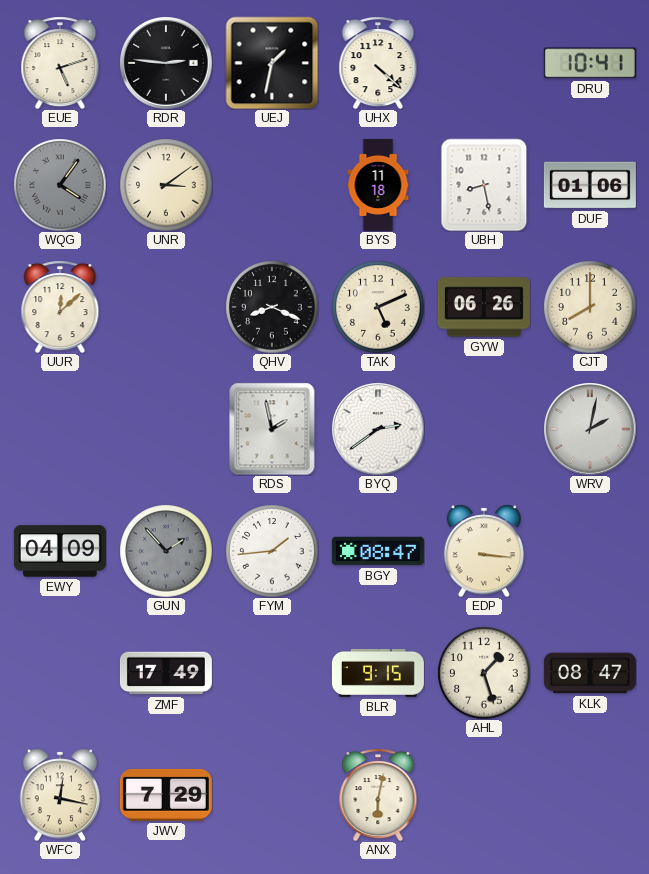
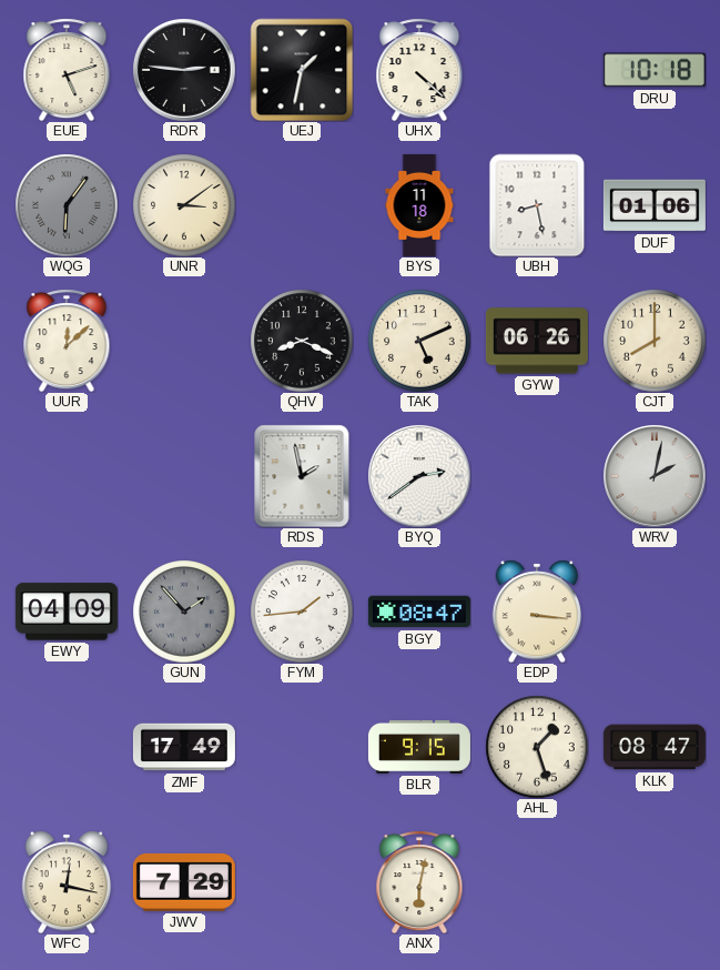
DRU: 10:41 -> 10:18
WQG: 4:06 -> 6:06
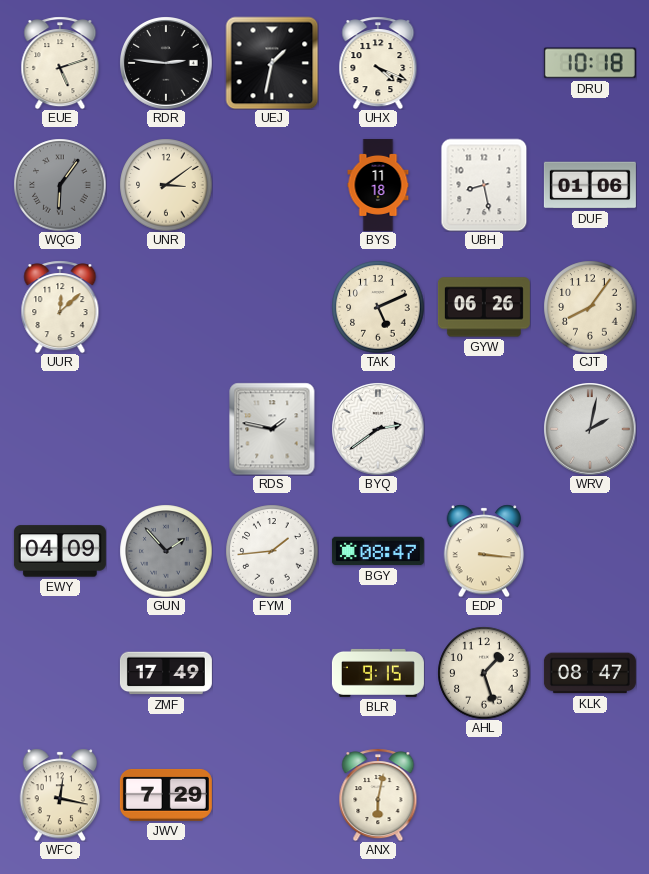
UHX: 4:22 -> 4:19
QHV: 8:19 -> none
CJT: 8:00 -> 8:06
RDS: 1:58 -> 1:47
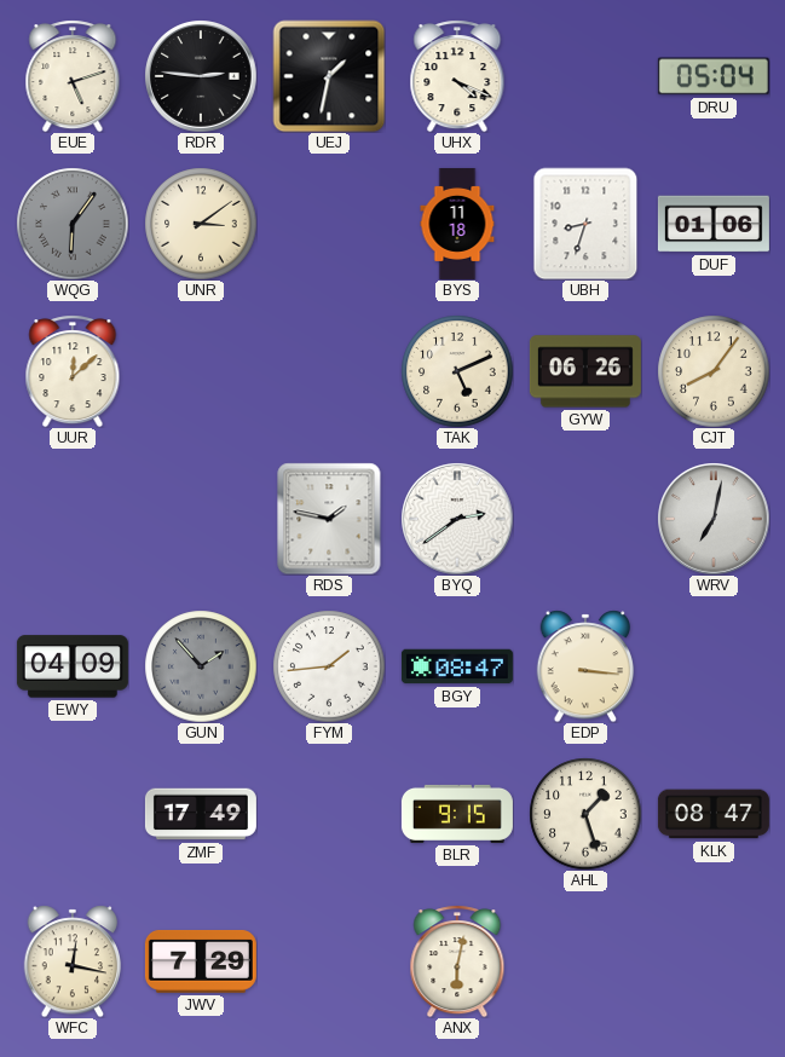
DRU: 10:18 -> 05:04
UBH: 8:28 -> 8:33
WRV: 2:02 -> 7:02
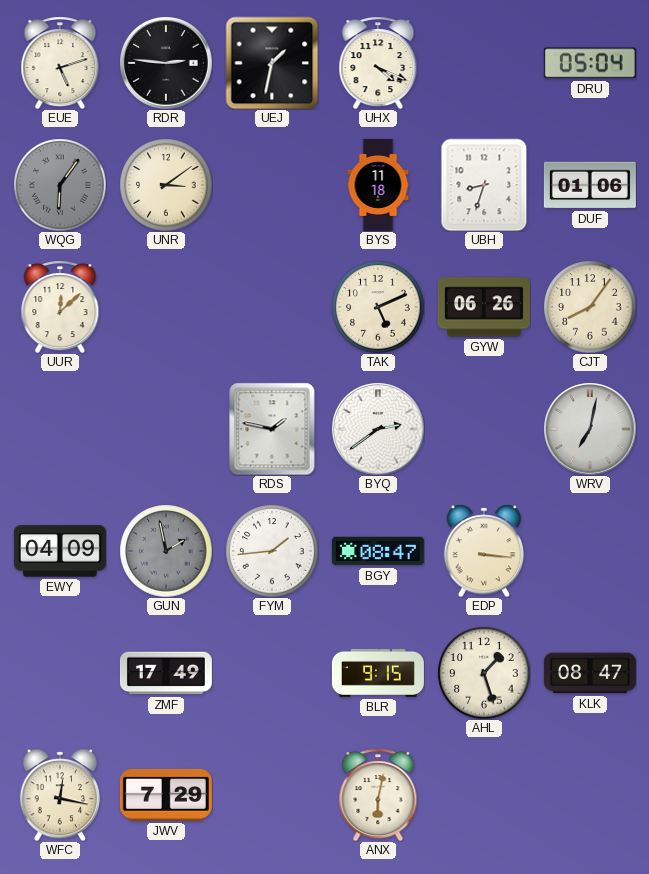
GUN: 1:53 -> 1:58
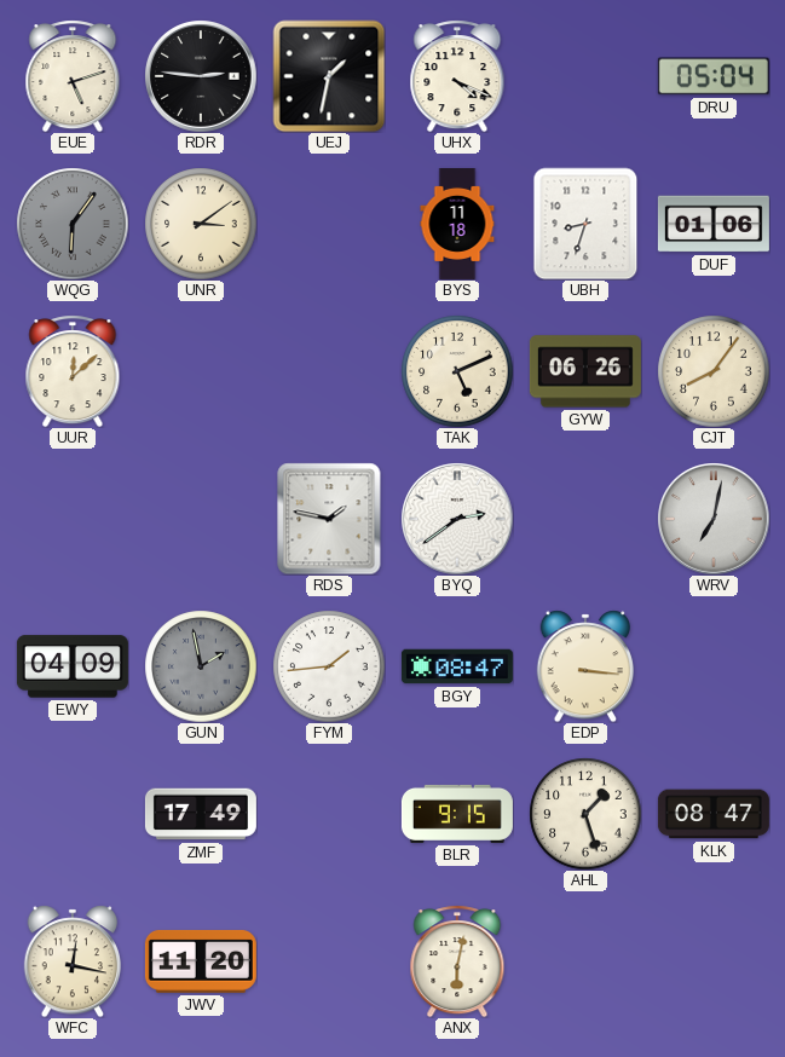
JWV: 7:29 -> 11:20
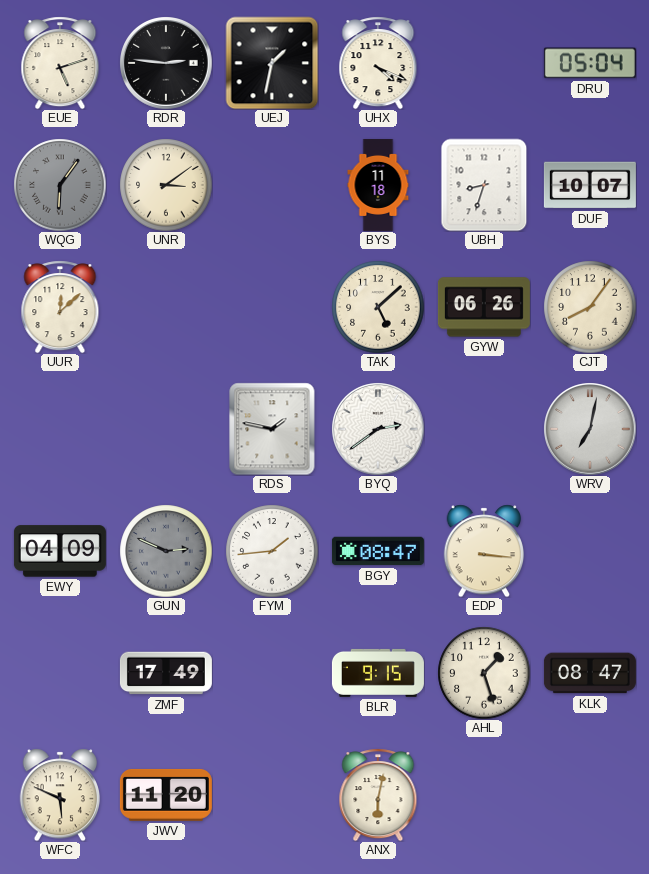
DUF: 01:06 -> 10:07
TAK: 5:11 -> 5:08
GUN: 1:58 -> 2:49
WFC: 12:17 -> 5:49
